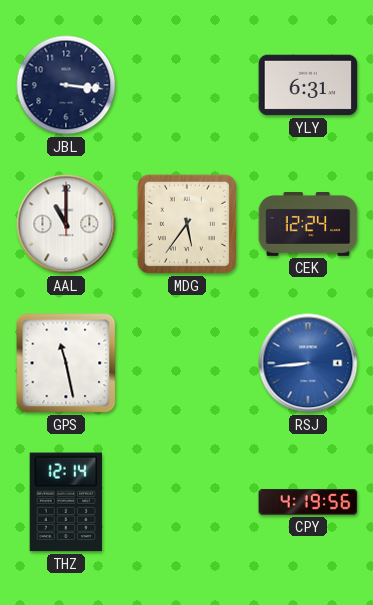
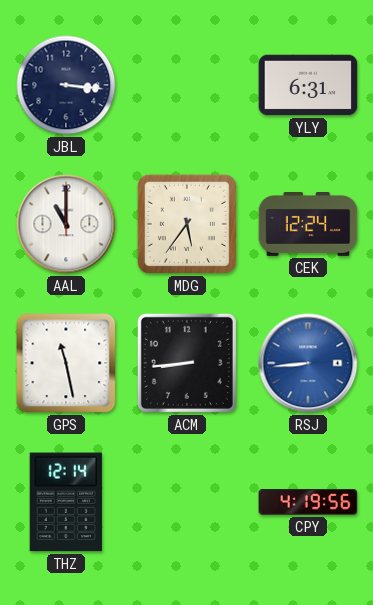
ACM: none -> 8:44
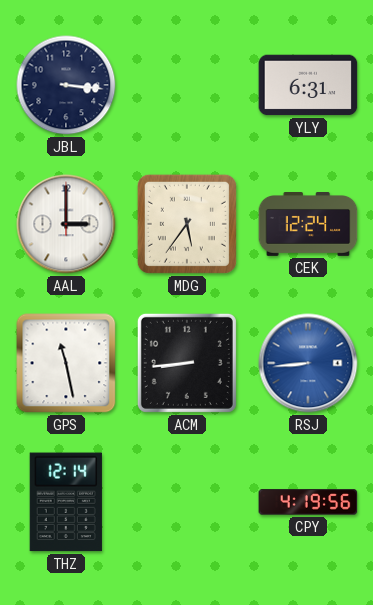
AAL: 11:00 -> 3:00
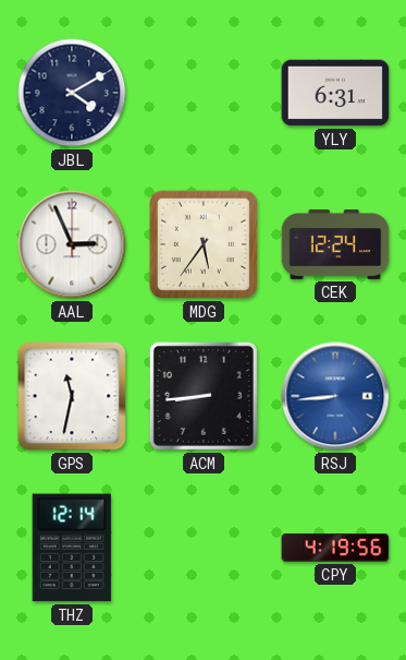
JBL: 3:16 -> 4:10
AAL: 3:00 -> 2:56
GPS: 11:28 -> 11:32
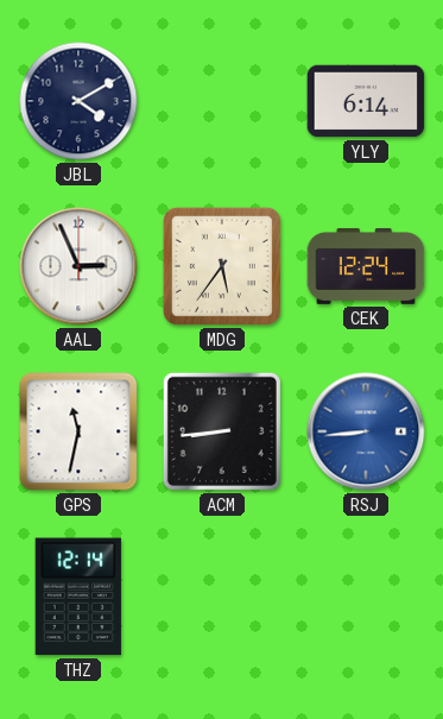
YLY: 6:31 -> 6:14
CPY: 4:19 -> none
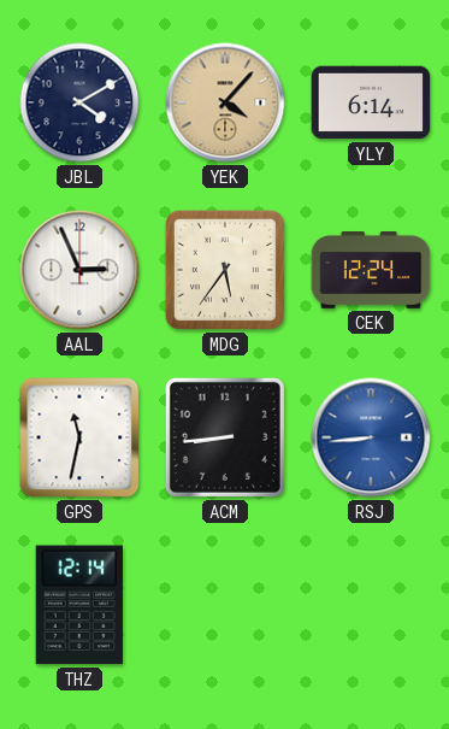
YEK: none -> 4:07
